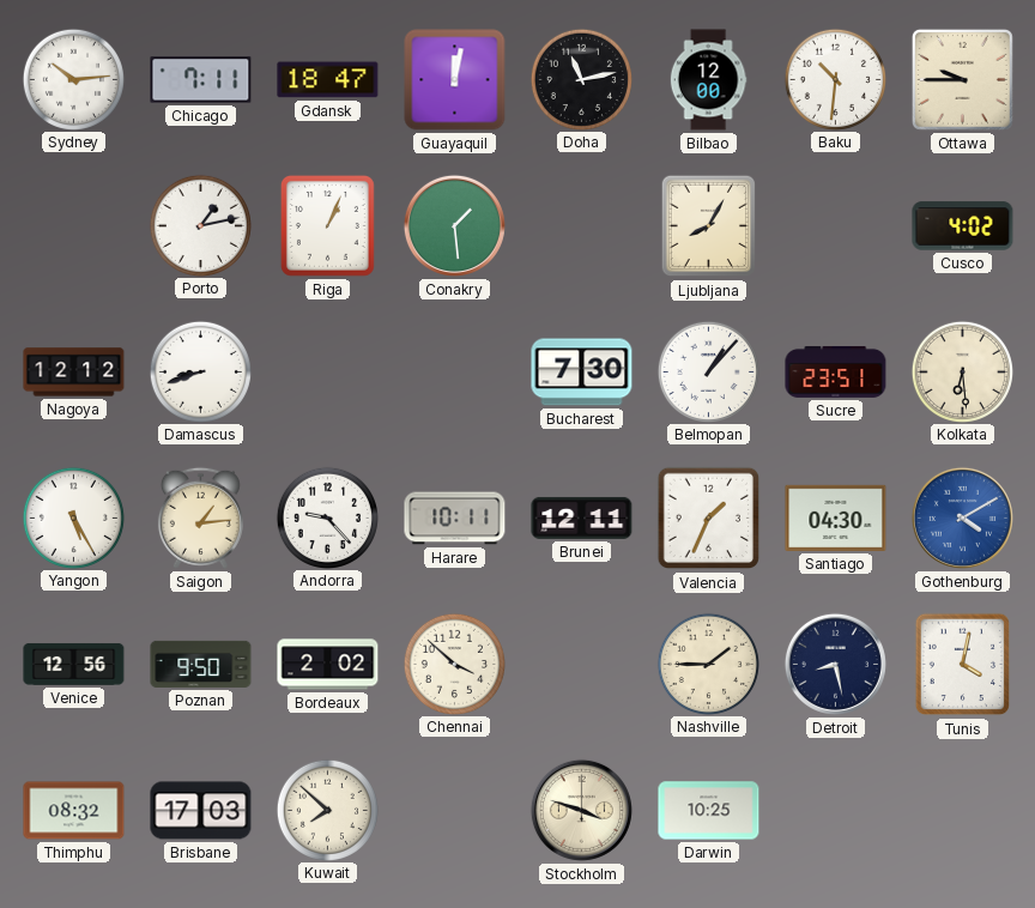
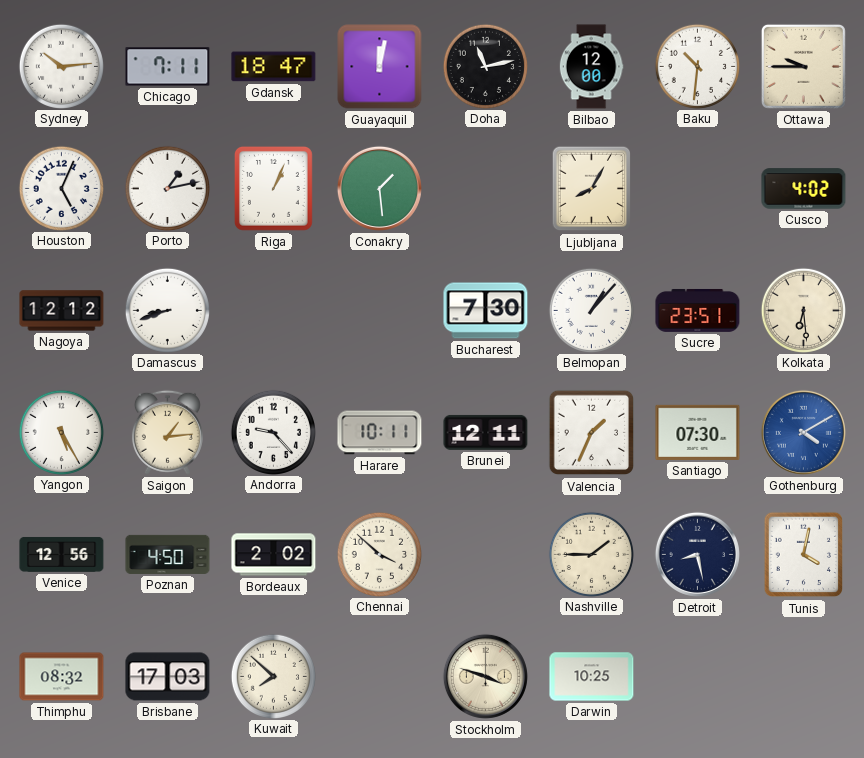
Houston: none -> 5:04
Santiago: 04:30 -> 07:30
Poznan: 9:50 -> 4:50
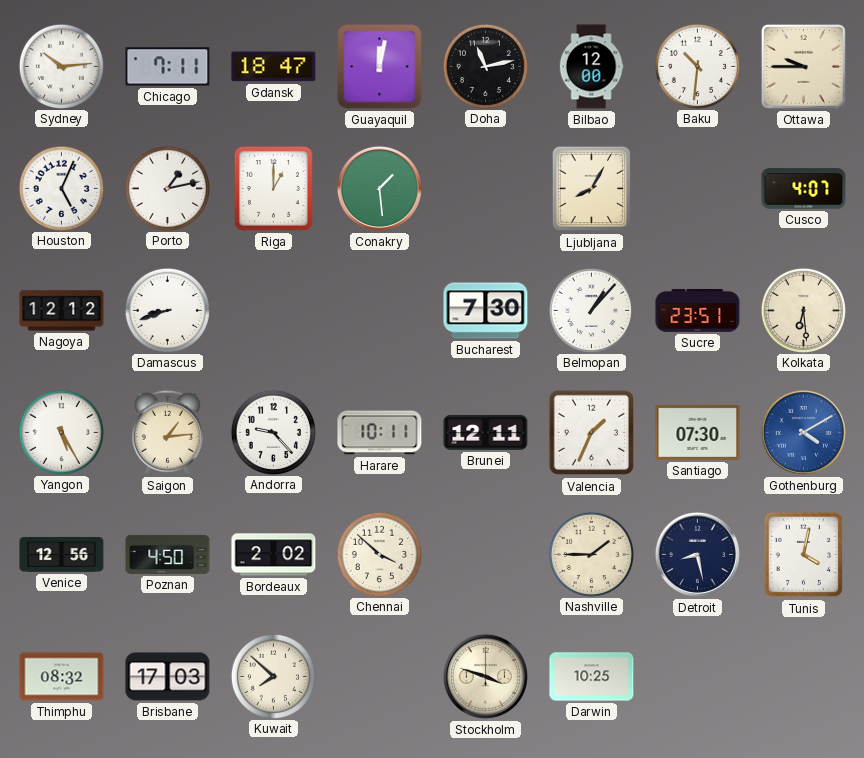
Riga: 1:04 -> 1:00
Cusco: 4:02 -> 4:07
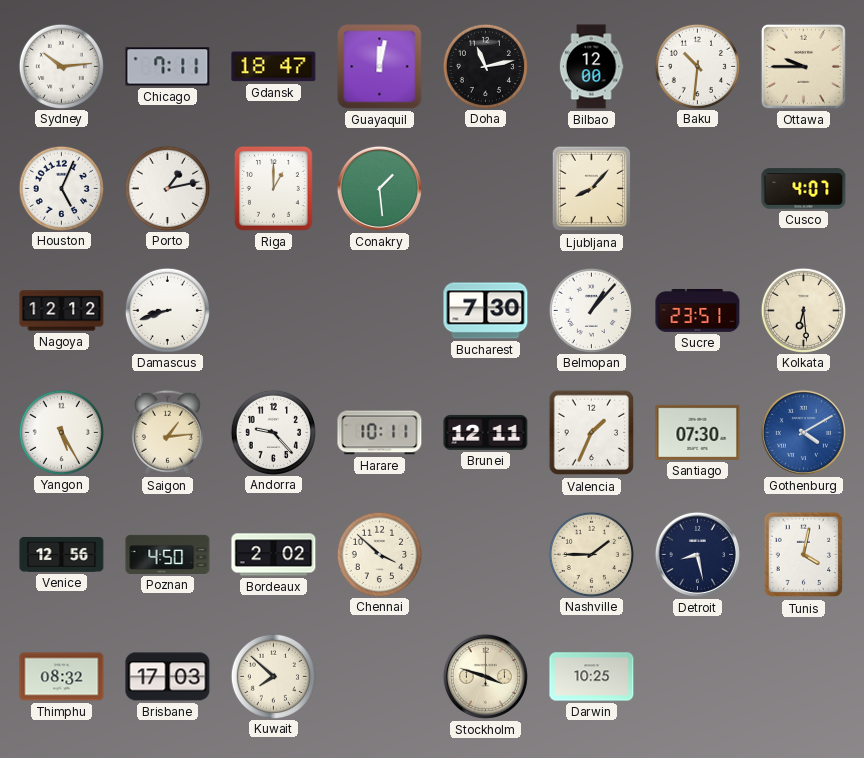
Ljubljana: 8:05 -> 8:07
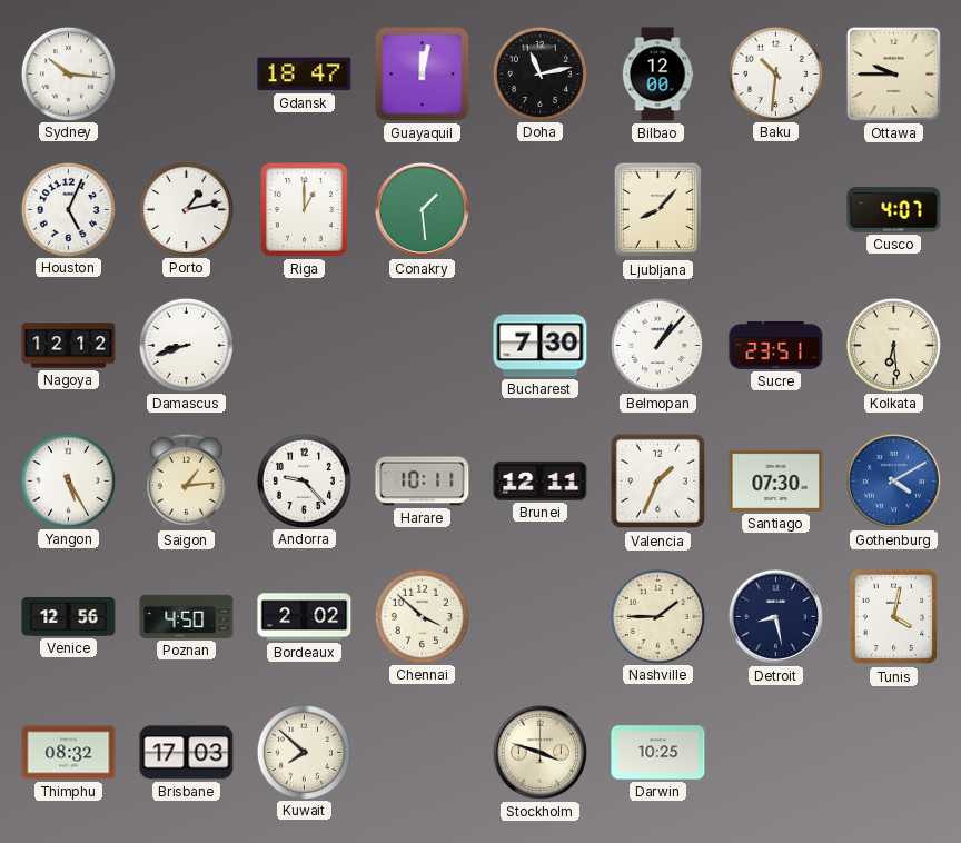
Sydney: 10:14 -> 10:16
Chicago: 7:11 -> none
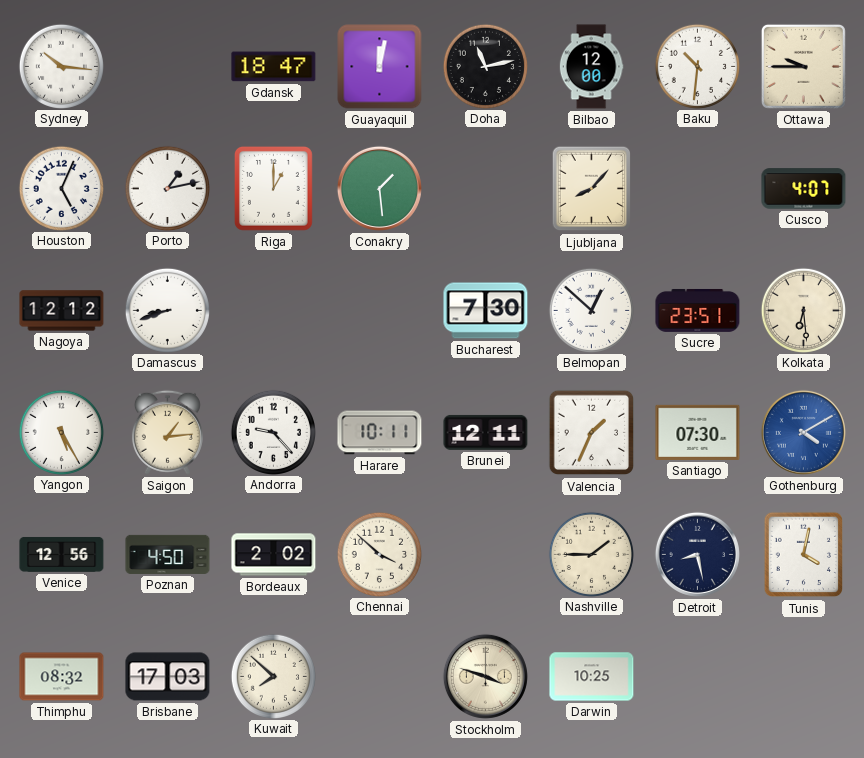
Belmopan: 1:07 -> 12:52
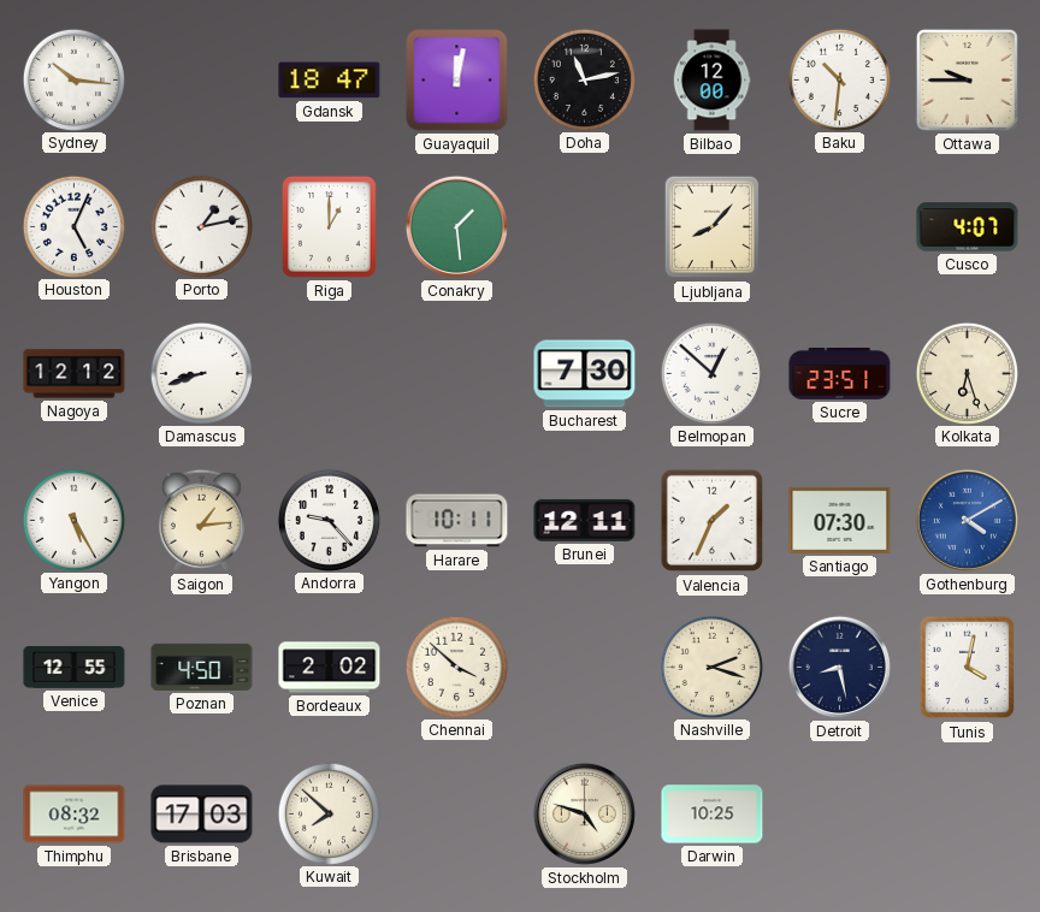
Kolkata: 6:29 -> 6:27
Venice: 12:56 -> 12:55
Nashville: 1:45 -> 2:18
Stockholm: 3:48 -> 4:48
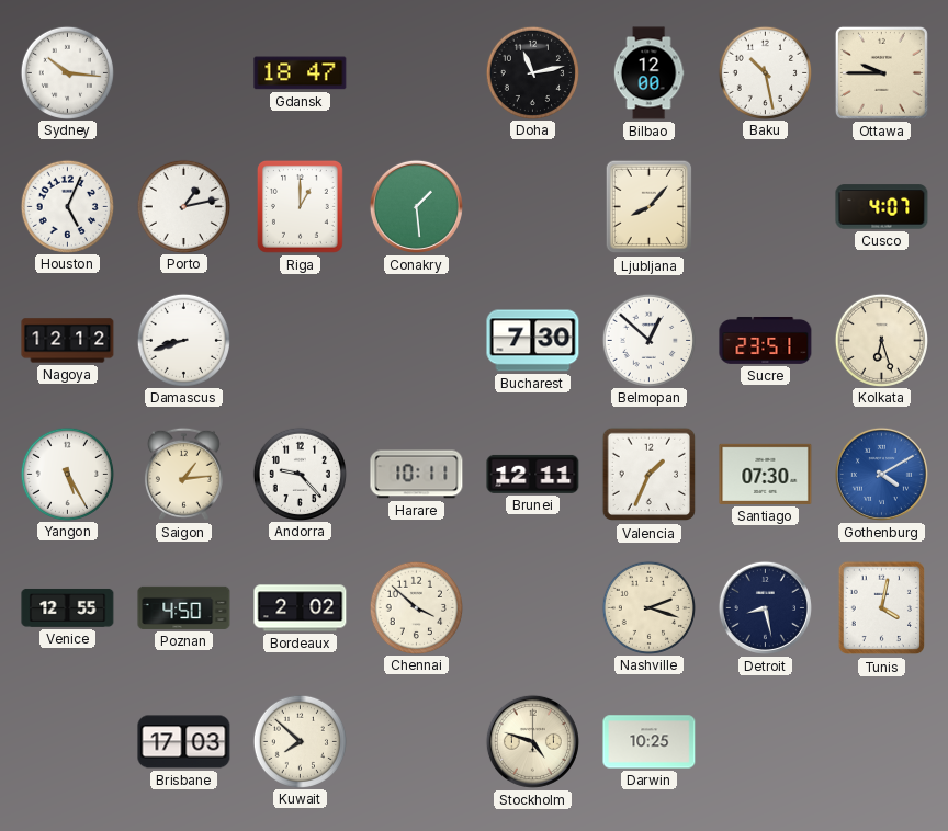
Guayaquil: 12:02 -> none
Baku: 10:31 -> 10:28
Thimphu: 08:32 -> none
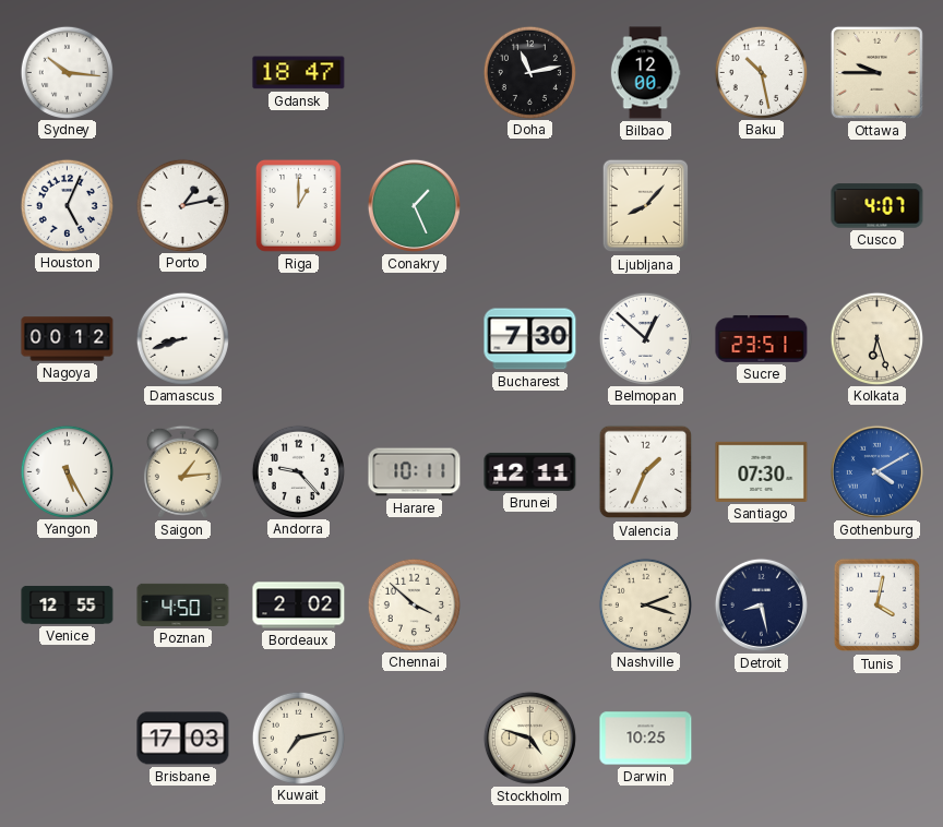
Conakry: 1:29 -> 1:26
Nagoya: 12:12 -> 00:12
Kuwait: 7:52 -> 7:13
